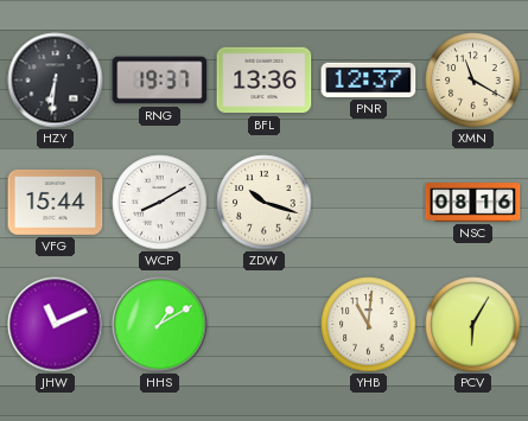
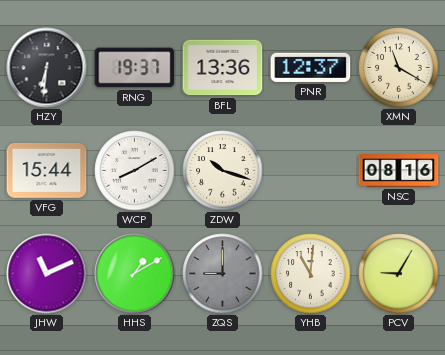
ZQS: none -> 9:00
PCV: 6:05 -> 9:05
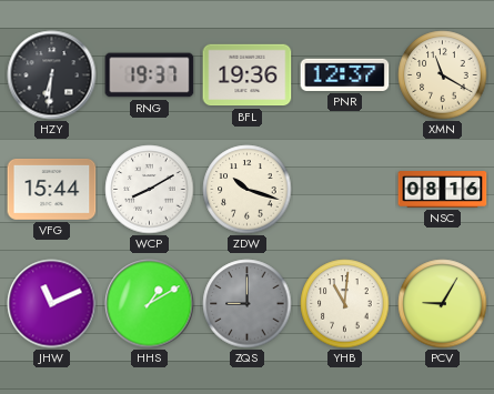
BFL: 13:36 -> 19:36
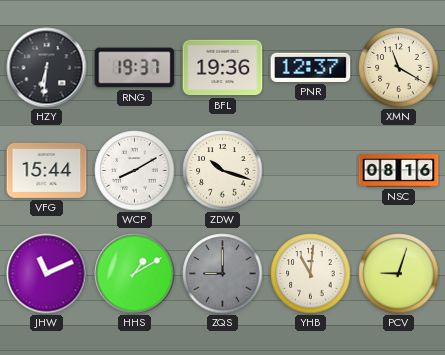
PCV: 9:05 -> 9:03
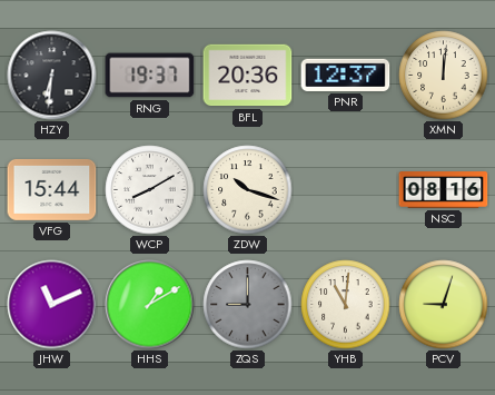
BFL: 19:36 -> 20:36
XMN: 11:20 -> 12:01
